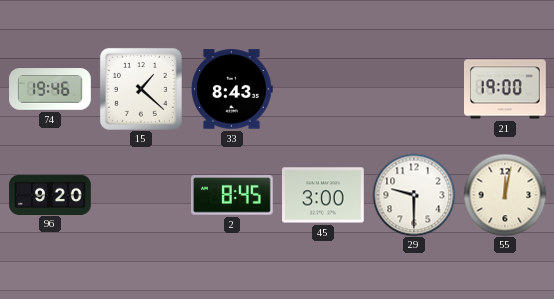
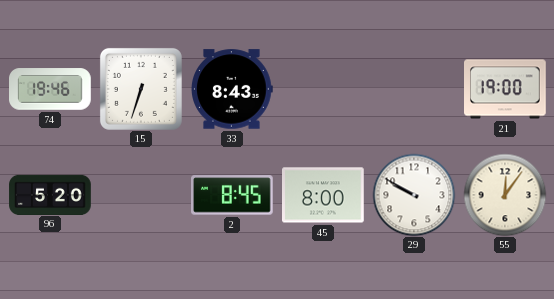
15: 1:22 -> 6:33
96: 9:20 -> 5:20
45: 3:00 -> 8:00
29: 9:30 -> 9:50
55: 12:02 -> 12:06
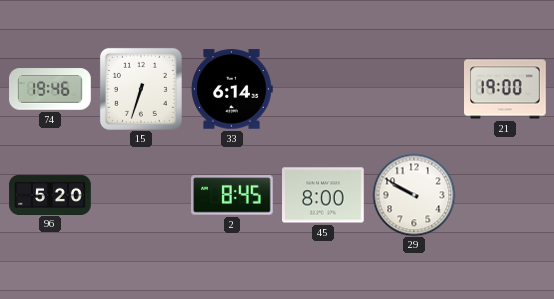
33: 8:43 -> 6:14
55: 12:06 -> none
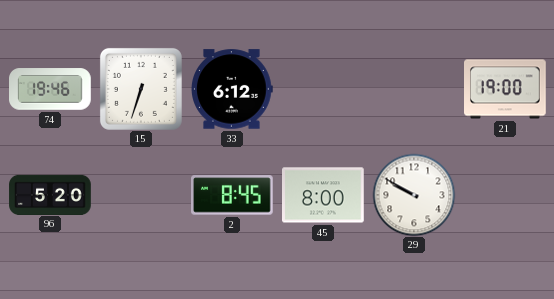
33: 6:14 -> 6:12
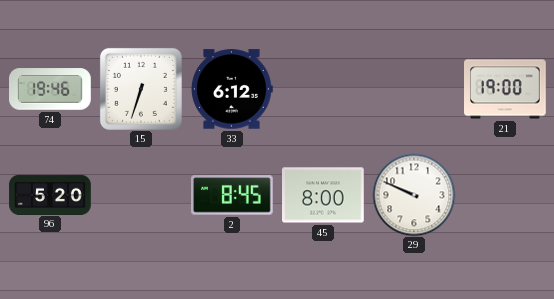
29: 9:50 -> 9:49
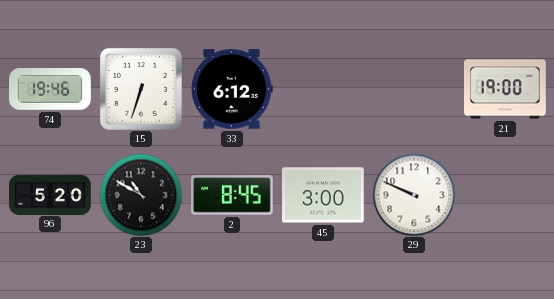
23: none -> 10:50
45: 8:00 -> 3:00
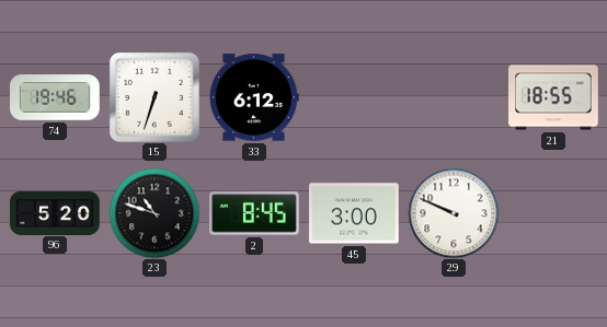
21: 19:00 -> 18:55
23: 10:50 -> 10:48
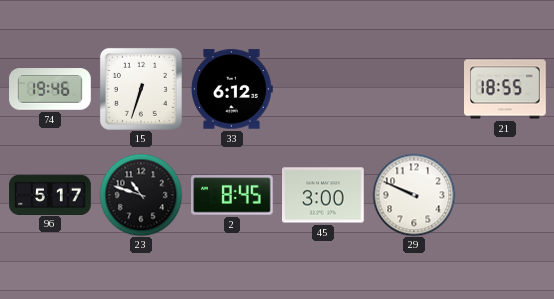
96: 5:20 -> 5:17
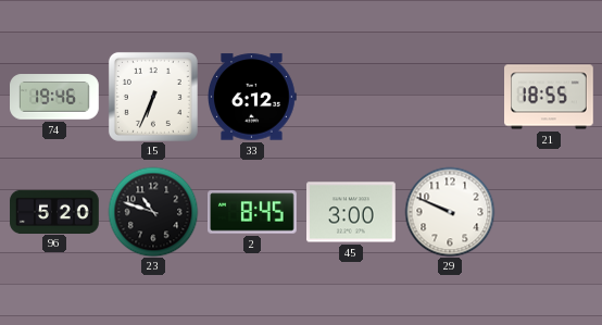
15: 6:33 -> 6:34
96: 5:17 -> 5:20
